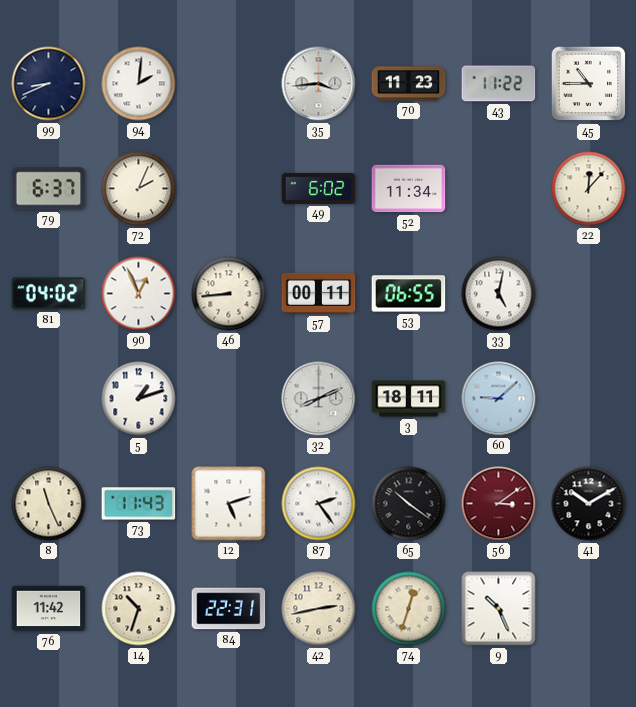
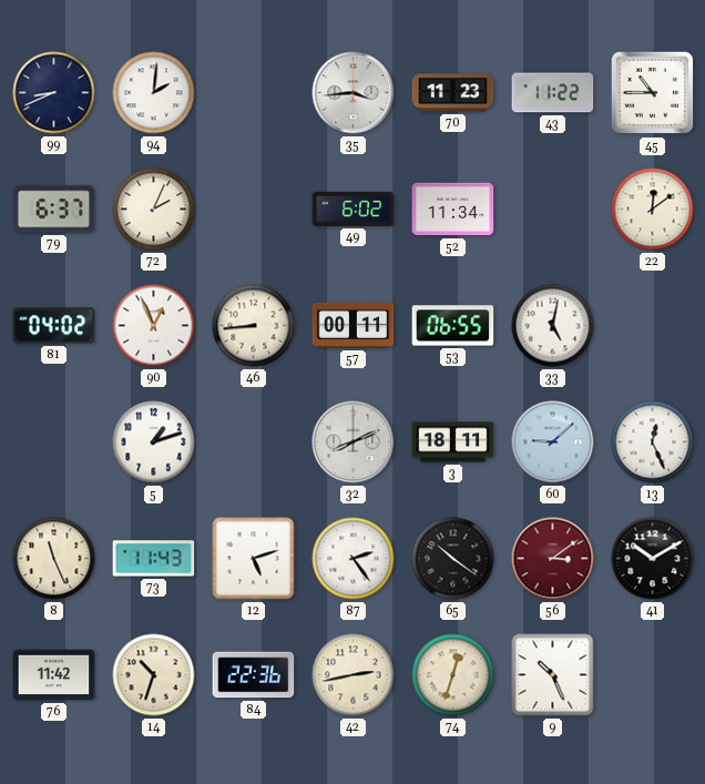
22: 12:07 -> 12:09
13: none -> 12:26
84: 22:31 -> 22:36
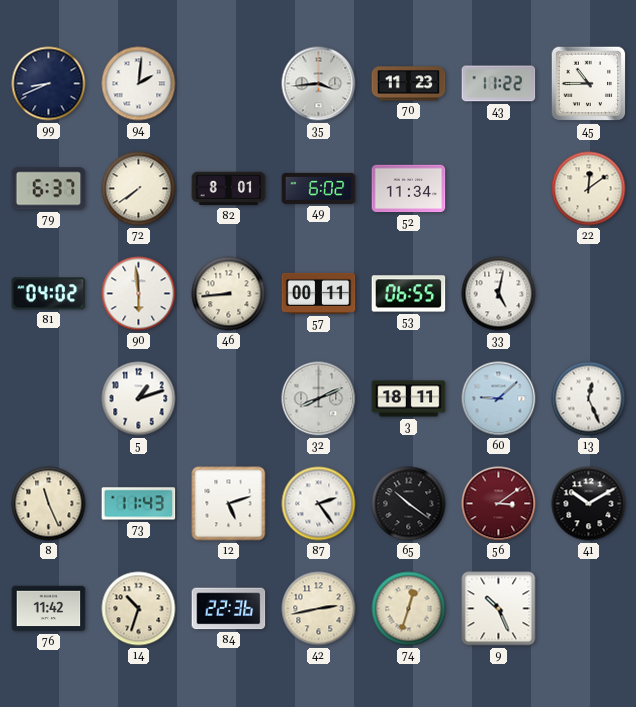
72: 2:04 -> 7:39
82: none -> 8:01
90: 12:56 -> 5:59
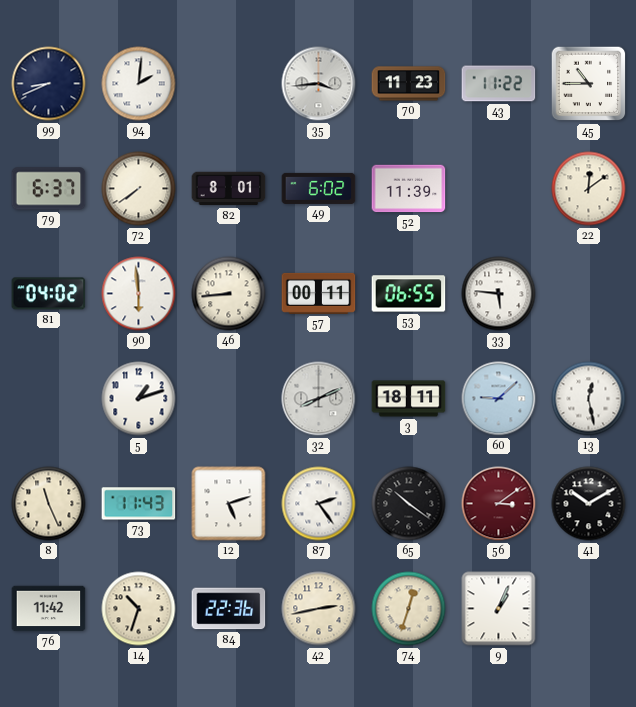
52: 11:34 -> 11:39
33: 5:02 -> 5:46
13: 12:26 -> 12:28
9: 10:26 -> 1:04
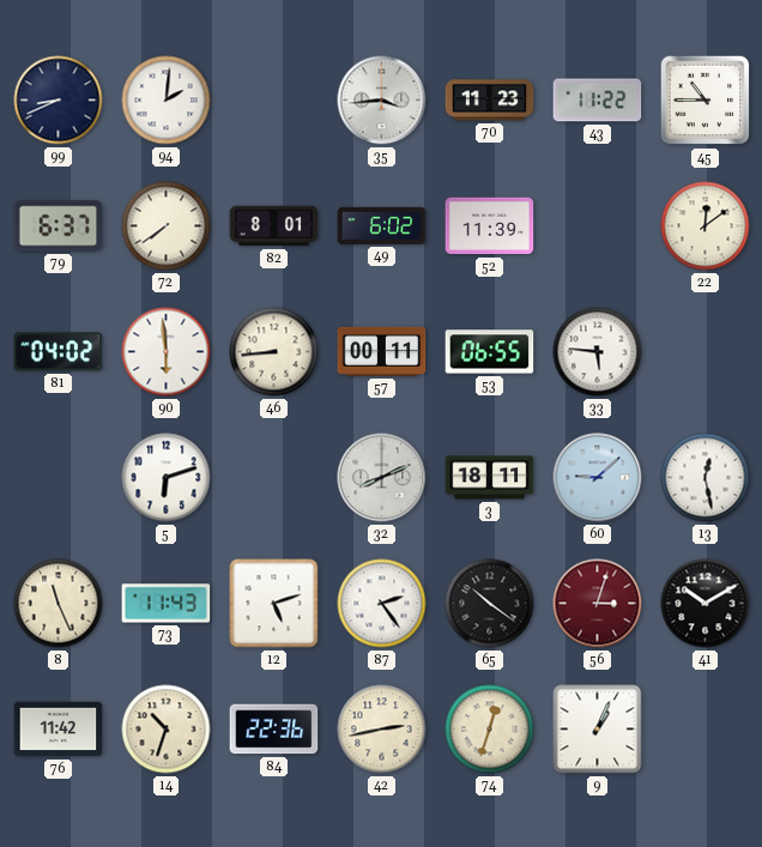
5: 1:12 -> 6:12
56: 3:09 -> 3:03
